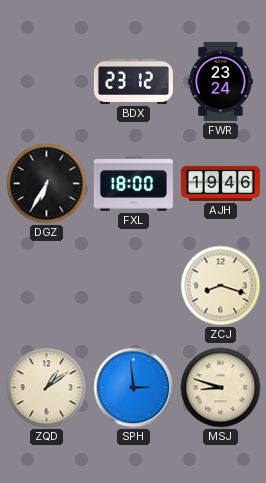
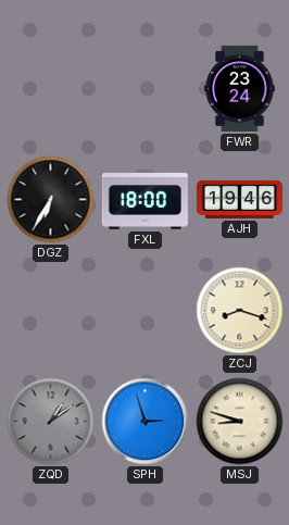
BDX: 23:12 -> none
ZQD dial: cream -> grey
SPH: 2:59 -> 2:57
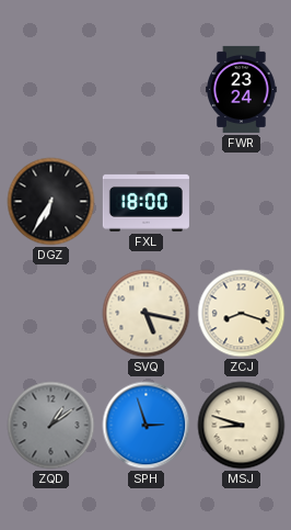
AJH: 19:46 -> none
SVQ: none -> 5:17
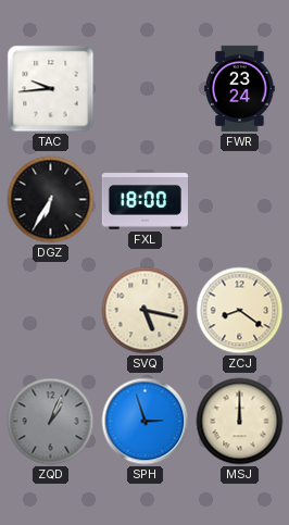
TAC: none -> 9:44
ZCJ: 8:18 -> 8:21
ZQD: 1:09 -> 1:04
MSJ: 8:48 -> 12:00
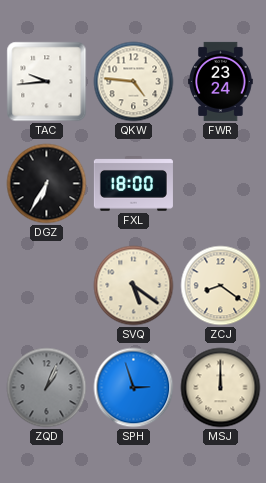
QKW: none -> 4:46
SVQ: 5:17 -> 5:21
